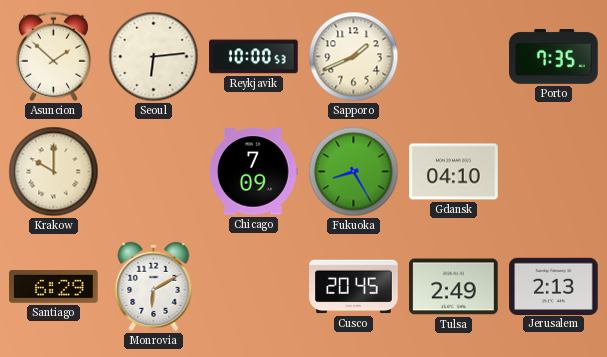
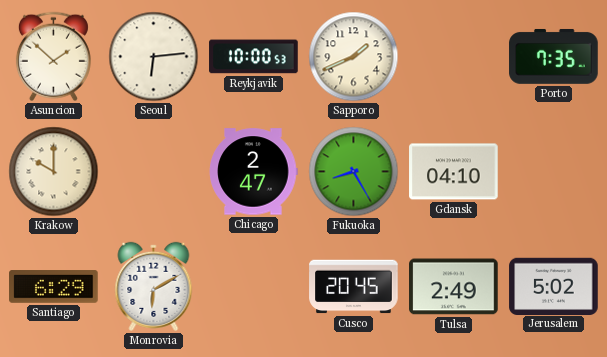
Chicago: 7:09 -> 2:47
Jerusalem: 2:13 -> 5:02
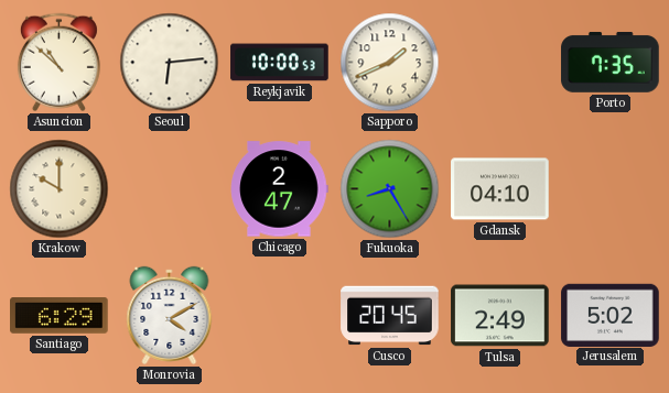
Asuncion: 1:52 -> 10:52
Monrovia: 6:10 -> 4:10
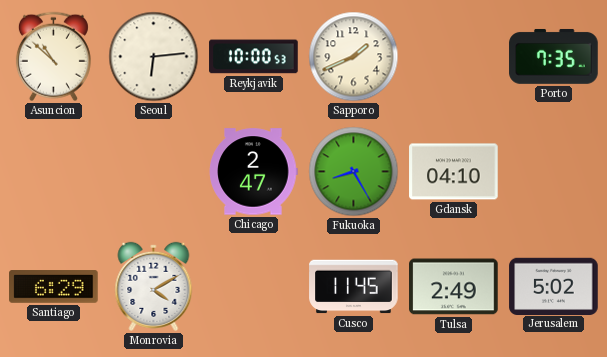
Krakow: 10:00 -> none
Cusco: 20:45 -> 11:45
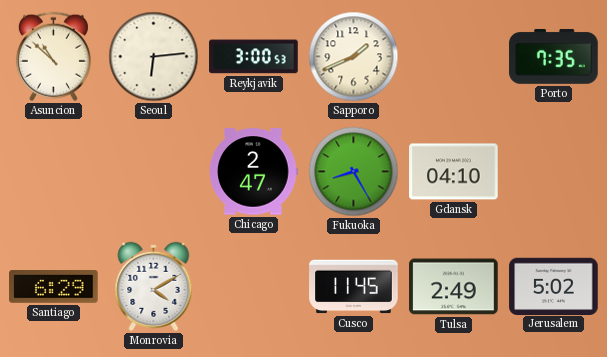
Reykjavik: 10:00 -> 3:00
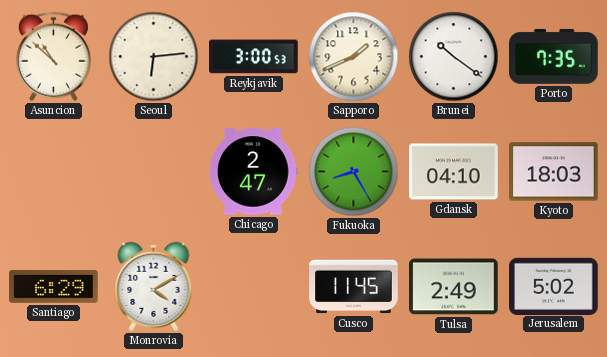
Brunei: none -> 10:21
Kyoto: none -> 18:03
